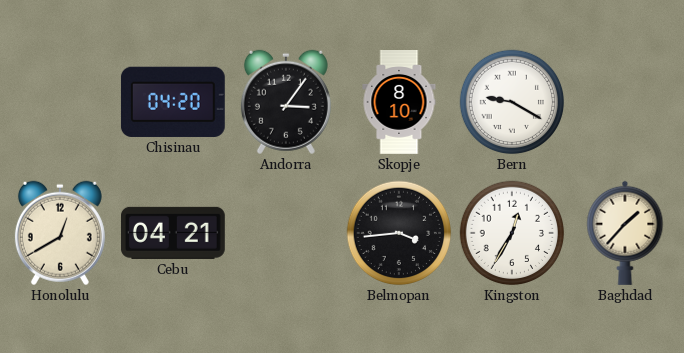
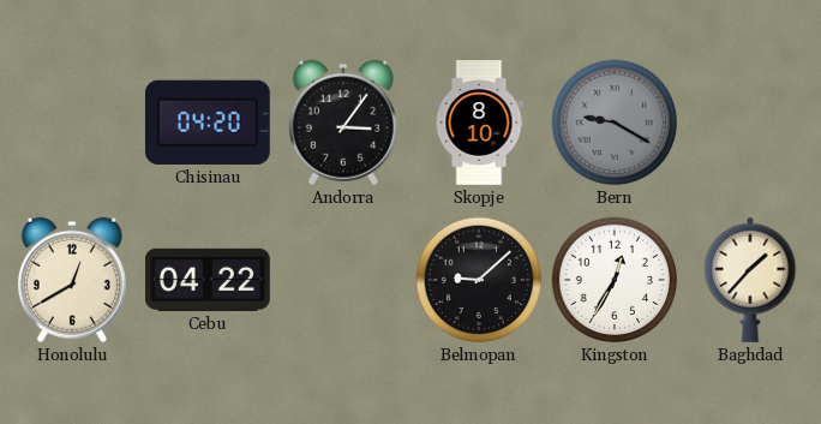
Bern dial: white -> grey
Cebu: 04:21 -> 04:22
Belmopan: 3:44 -> 9:08
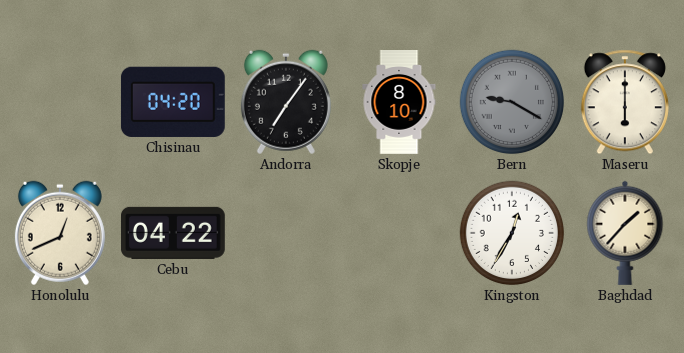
Andorra: 3:06 -> 7:06
Maseru: none -> 6:00
Honolulu: 12:40 -> 12:41
Belmopan: 9:08 -> none
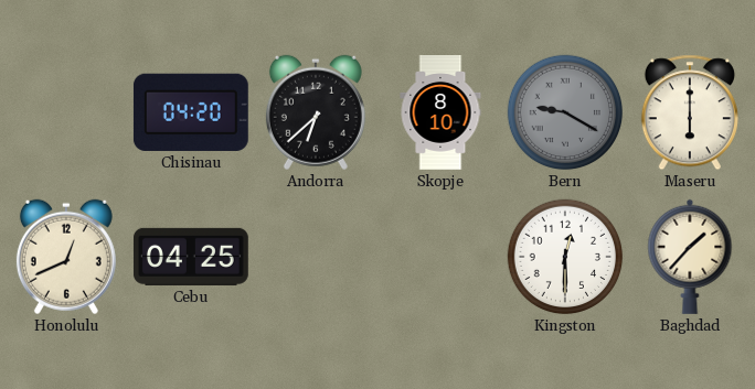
Andorra: 7:06 -> 6:38
Cebu: 04:22 -> 04:25
Kingston: 12:35 -> 12:30
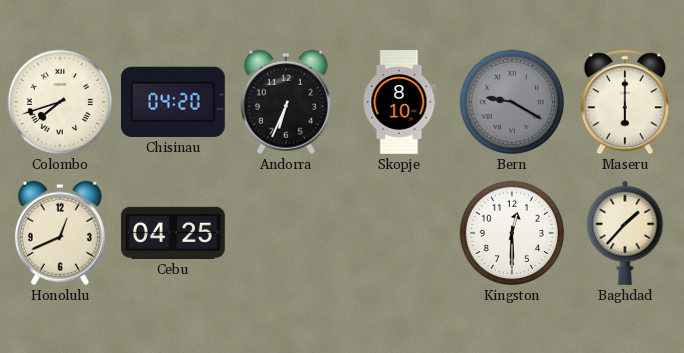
Colombo: none -> 7:42
Andorra: 6:38 -> 6:34
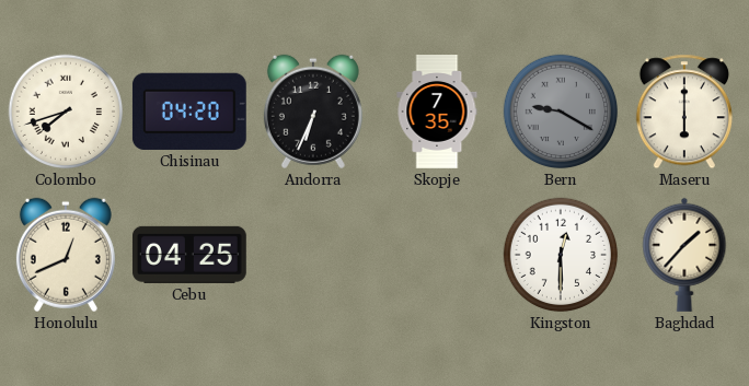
Skopje: 8:10 -> 7:35
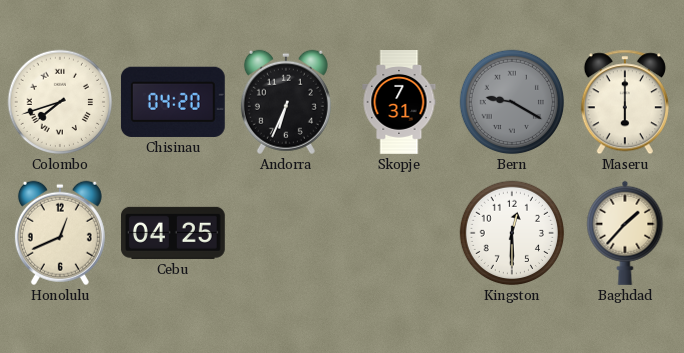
Skopje: 7:35 -> 7:31
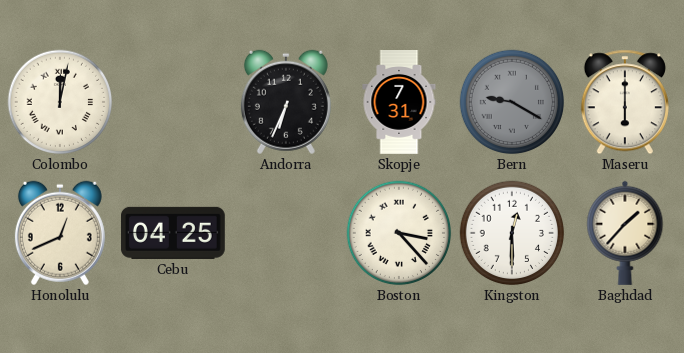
Colombo: 7:42 -> 12:02
Chisinau: 04:20 -> none
Boston: none -> 3:23
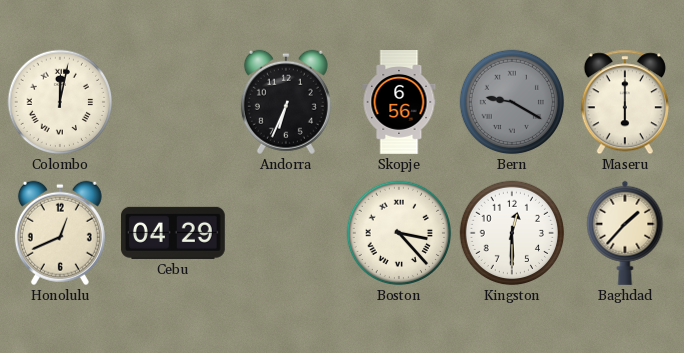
Skopje: 7:31 -> 6:56
Cebu: 04:25 -> 04:29
